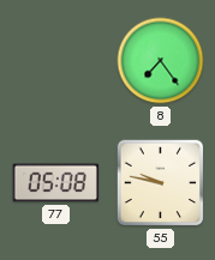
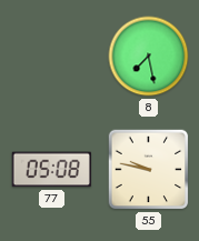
8: 7:24 -> 7:28
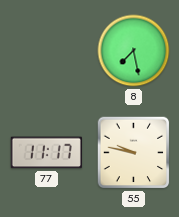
77: 05:08 -> 11:17
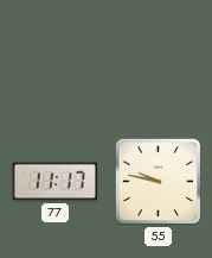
8: 7:28 -> none
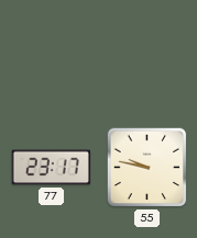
77: 11:17 -> 23:17
